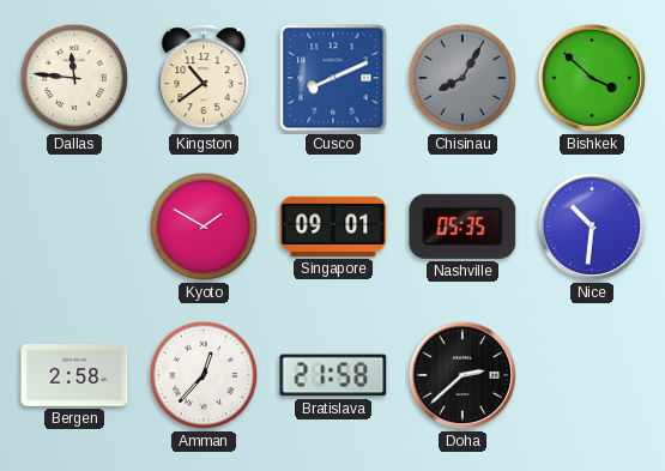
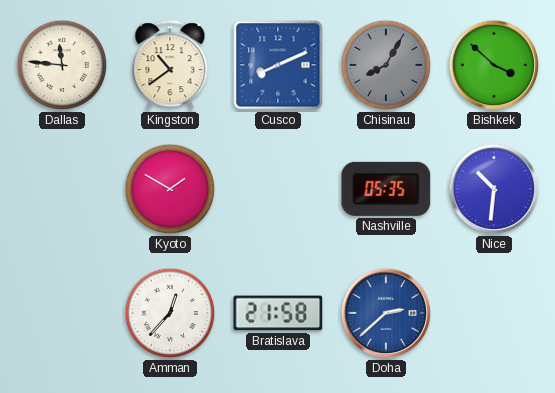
Singapore: 09:01 -> none
Bergen: 2:58 -> none
Doha dial: black -> blue
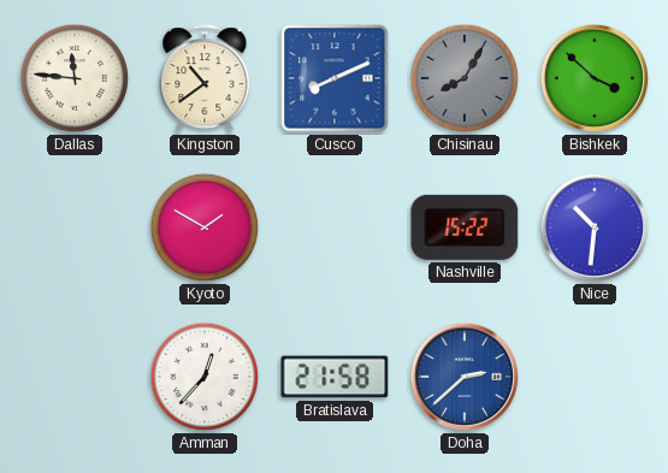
Nashville: 05:35 -> 15:22
